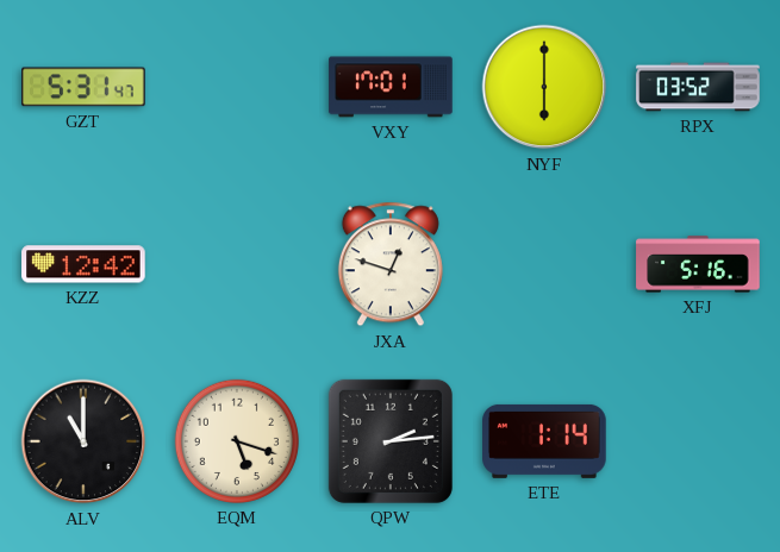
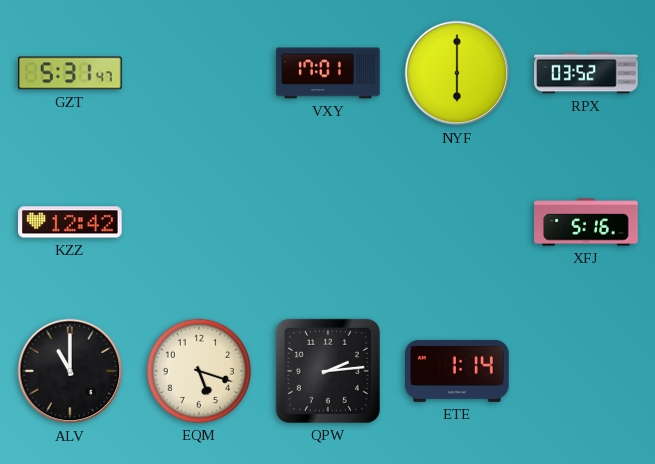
JXA: 12:48 -> none
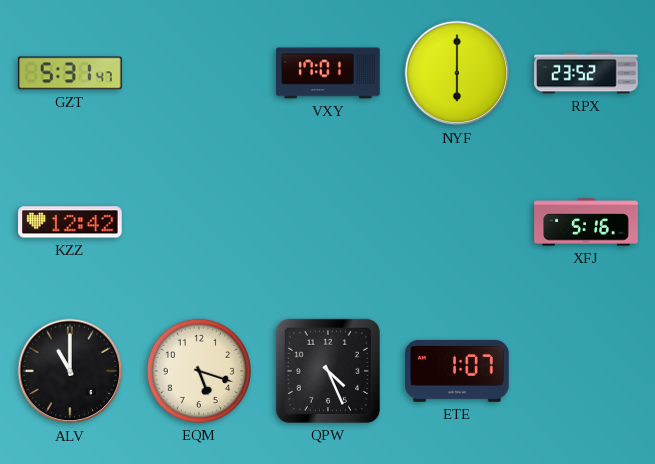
RPX: 03:52 -> 23:52
QPW: 2:14 -> 4:26
ETE: 1:14 -> 1:07
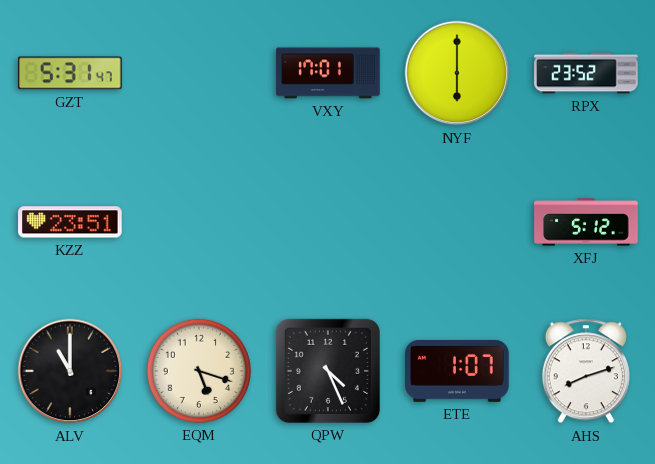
KZZ: 12:42 -> 23:51
XFJ: 5:16 -> 5:12
AHS: none -> 8:12
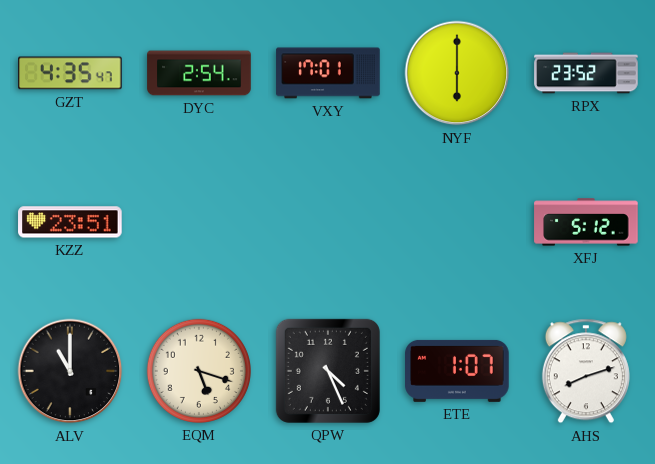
GZT: 5:31 -> 4:35
DYC: none -> 2:54
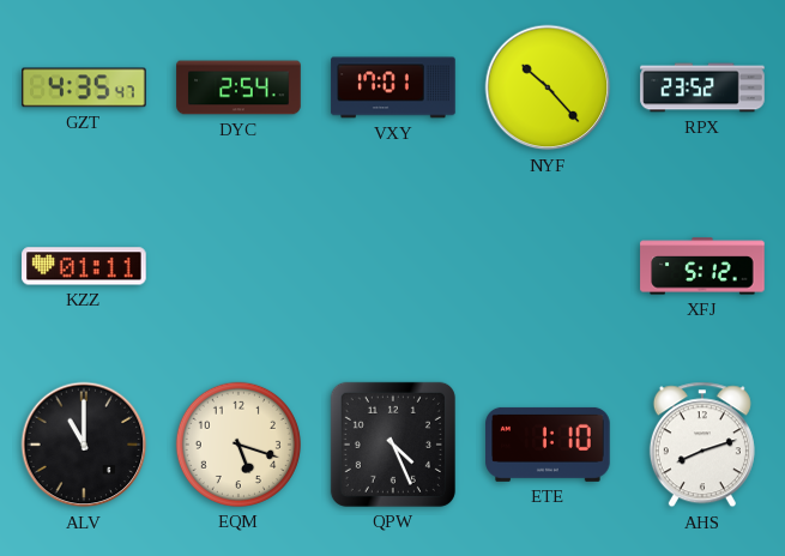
NYF: 6:00 -> 10:23
KZZ: 23:51 -> 01:11
ETE: 1:07 -> 1:10
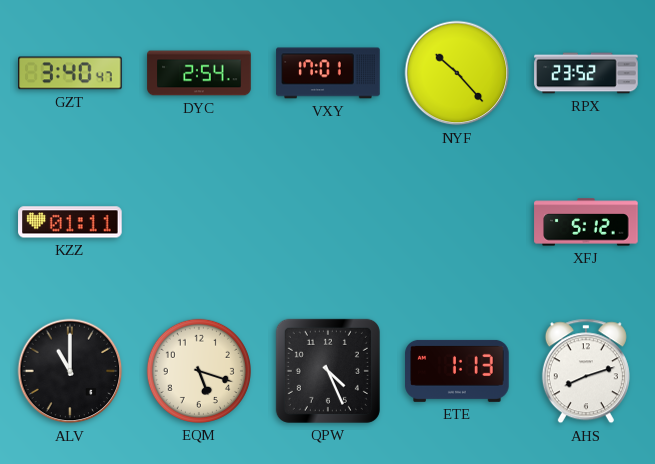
GZT: 4:35 -> 3:40
ETE: 1:10 -> 1:13
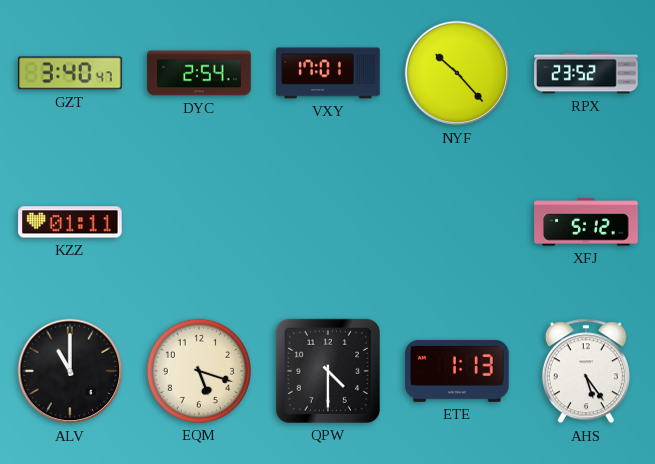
QPW: 4:26 -> 4:30
AHS: 8:12 -> 5:24
